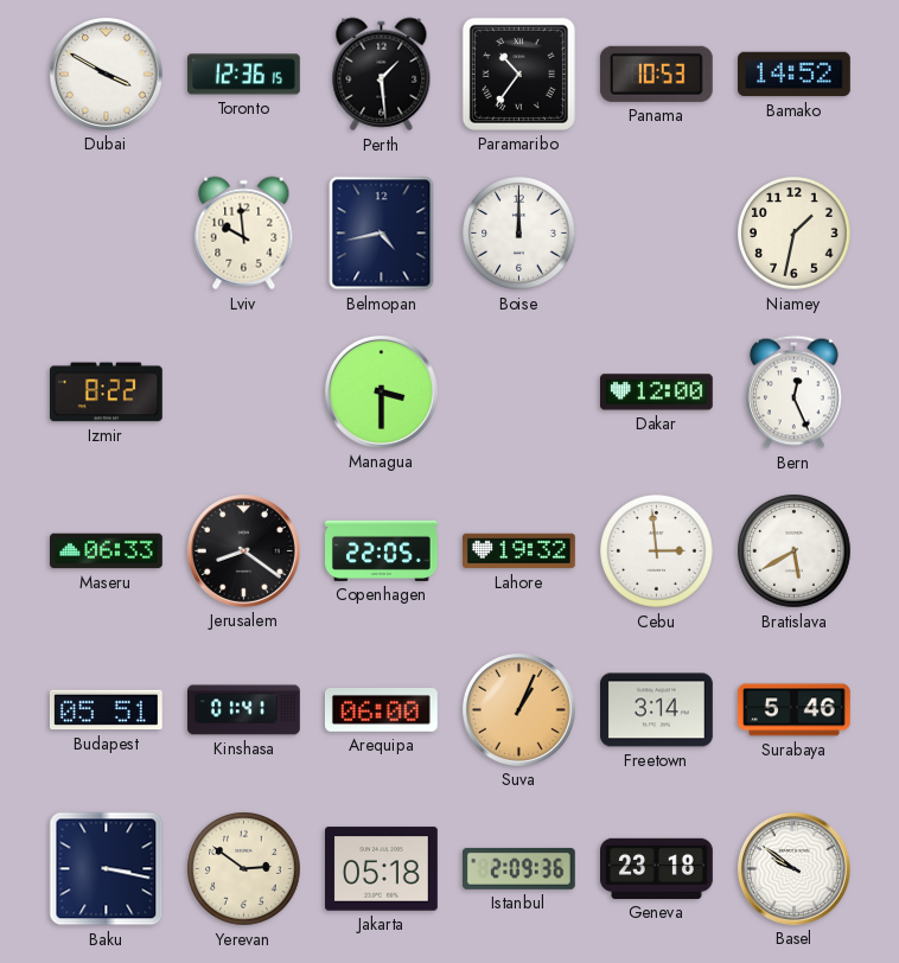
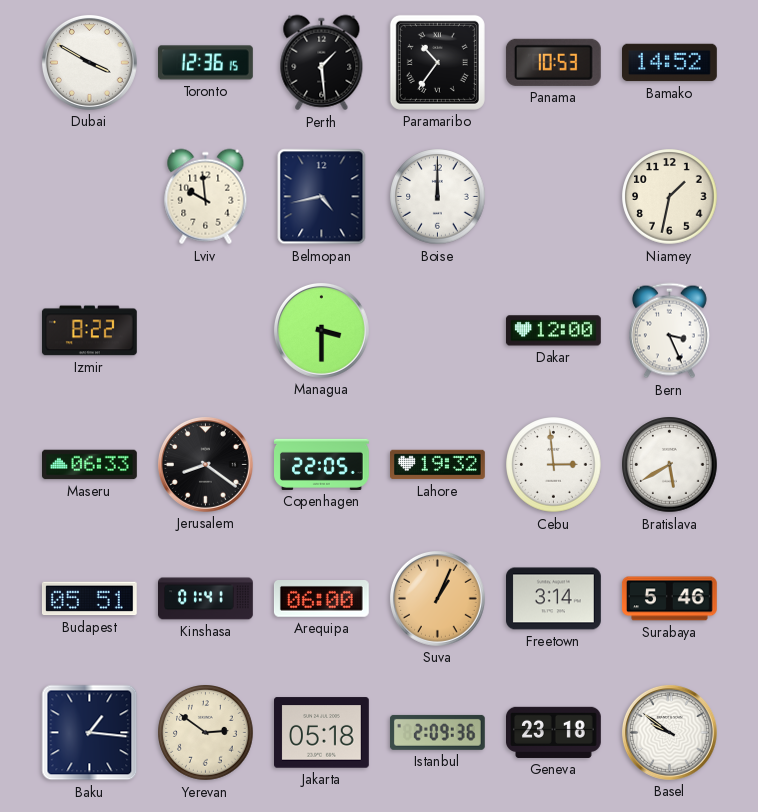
Bern: 12:26 -> 3:26
Baku: 3:17 -> 1:16
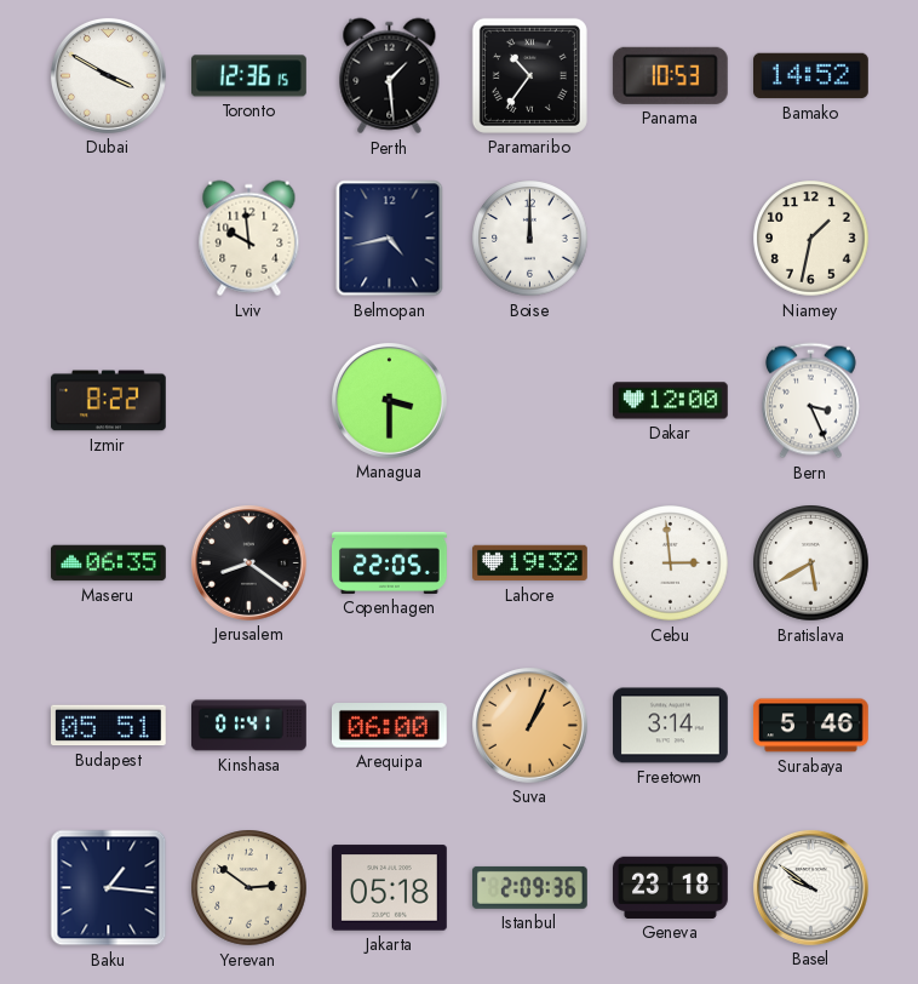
Maseru: 06:33 -> 06:35
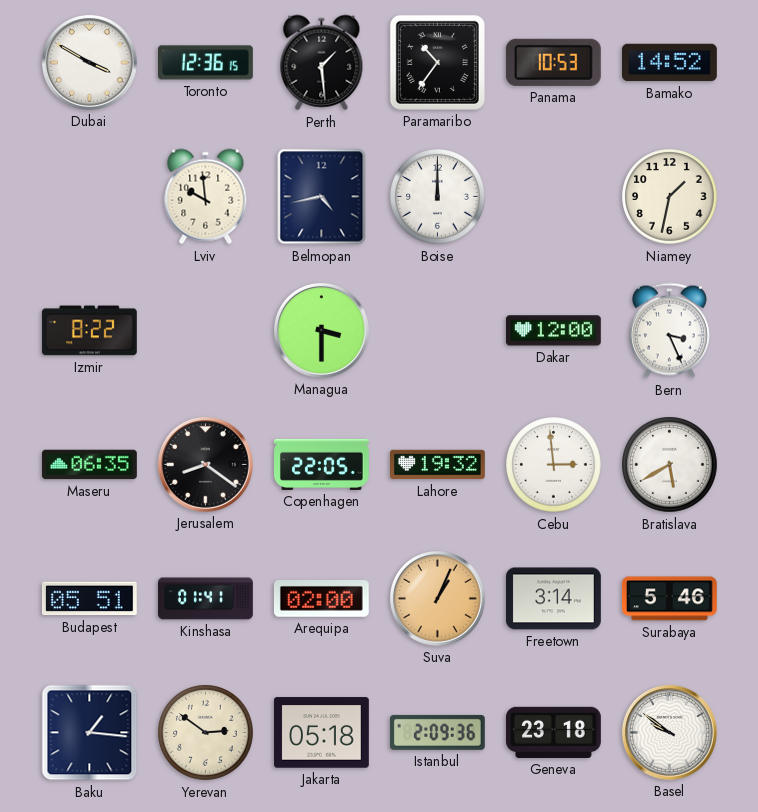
Arequipa: 06:00 -> 02:00
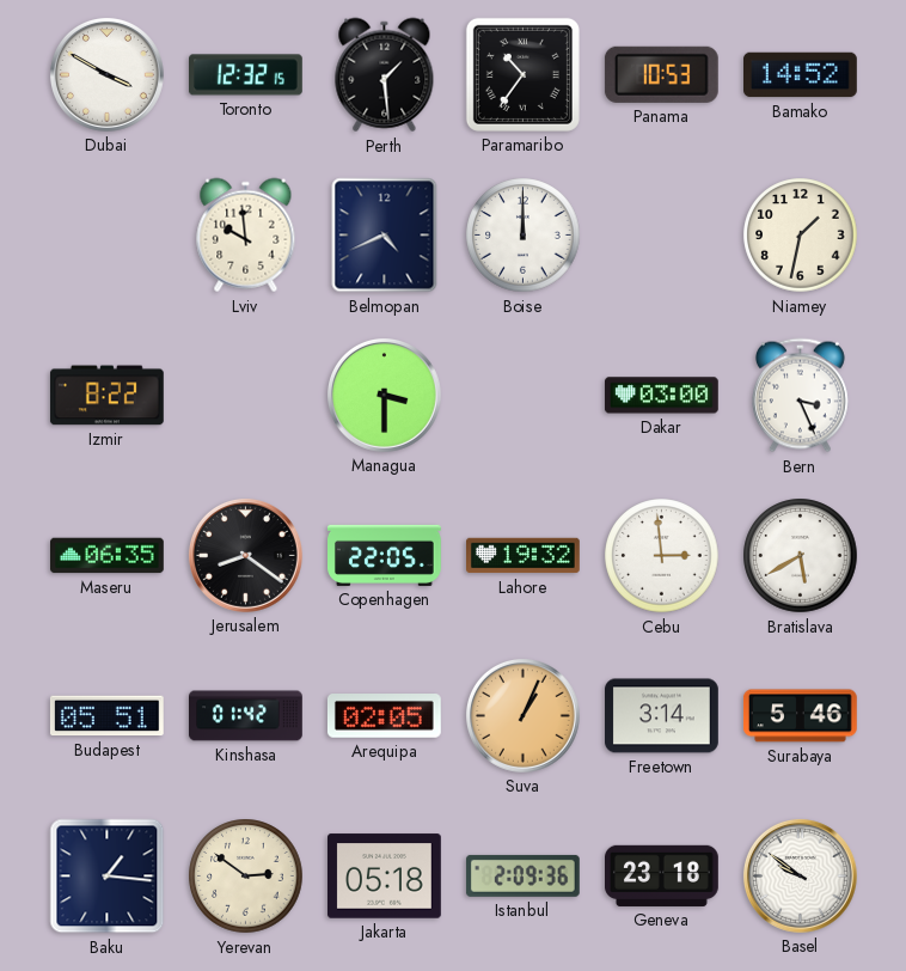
Toronto: 12:36 -> 12:32
Belmopan: 4:43 -> 4:41
Dakar: 12:00 -> 03:00
Kinshasa: 01:41 -> 01:42
Arequipa: 02:00 -> 02:05
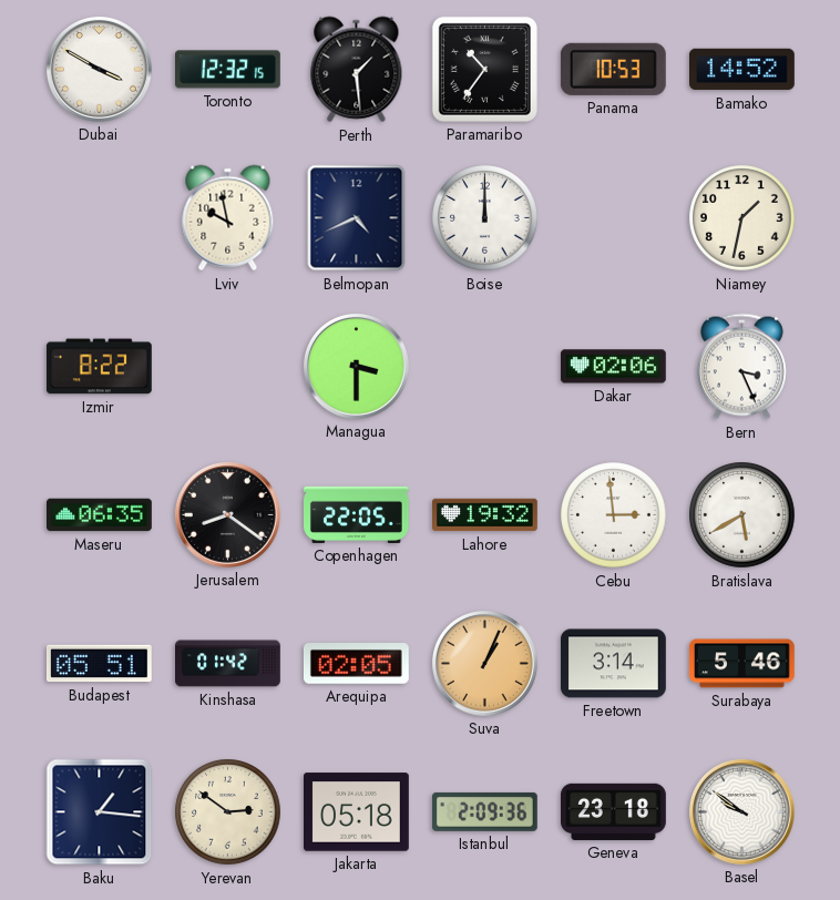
Lviv: 9:59 -> 9:58
Dakar: 03:00 -> 02:06
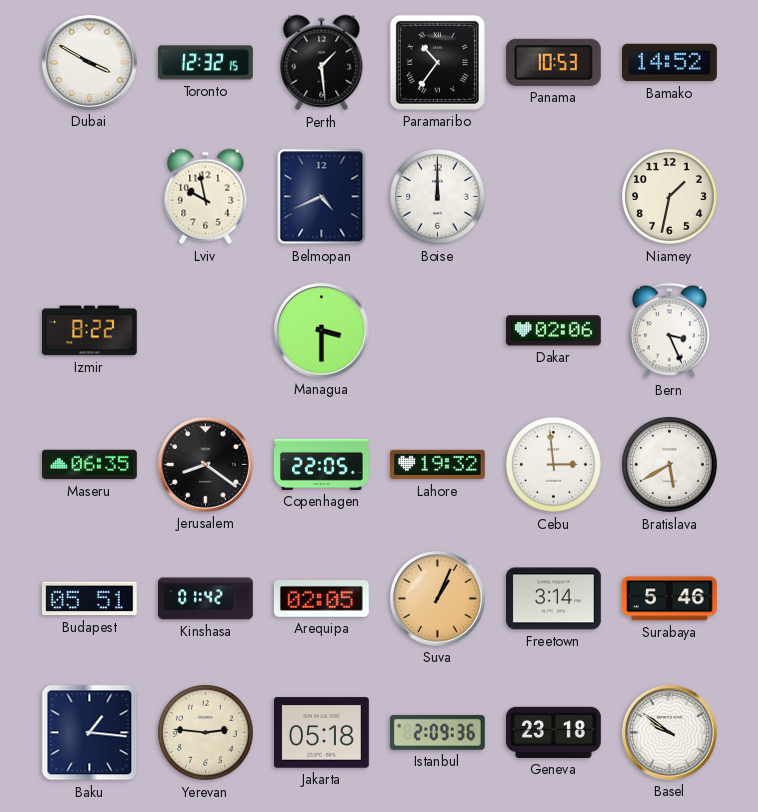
Yerevan: 2:51 -> 2:46
